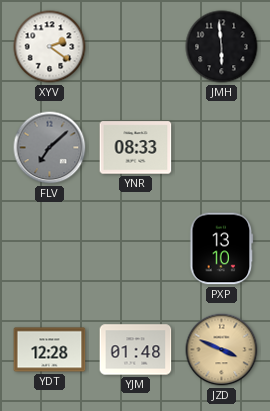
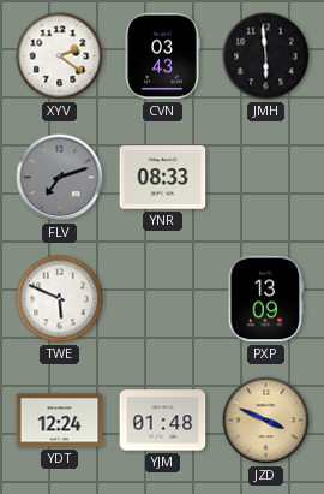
CVN: none -> 03:43
FLV: 7:08 -> 7:12
TWE: none -> 5:49
PXP: 13:10 -> 13:09
YDT: 12:28 -> 12:24
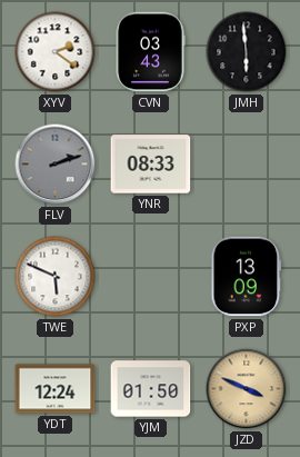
FLV: 7:12 -> 2:12
YJM: 01:48 -> 01:50
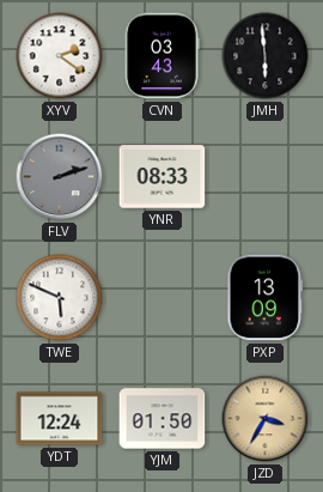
JZD: 3:49 -> 3:35
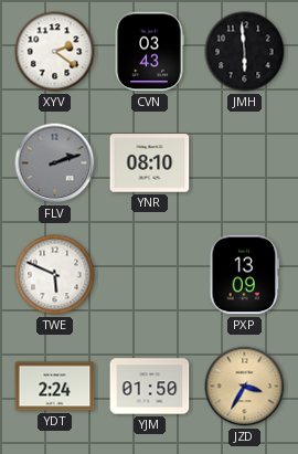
YNR: 08:33 -> 08:10
YDT: 12:24 -> 2:24
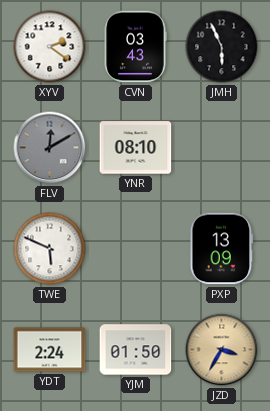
JMH: 5:59 -> 5:56
FLV: 2:12 -> 12:10
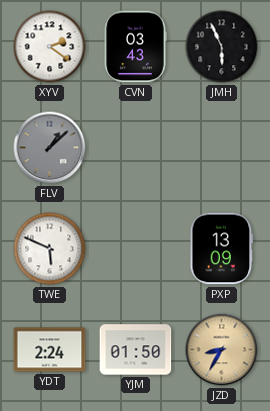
FLV: 12:10 -> 1:08
YNR: 08:10 -> none
JZD: 3:35 -> 8:35
